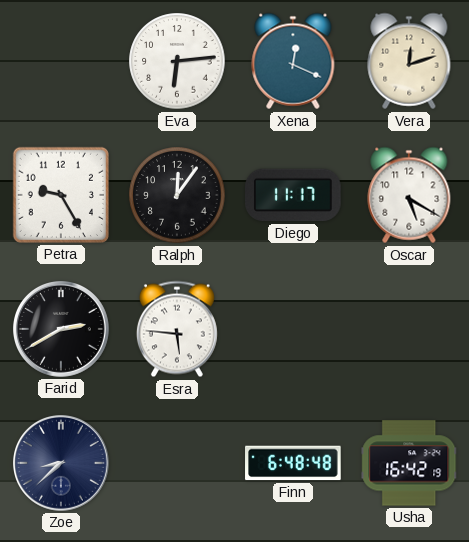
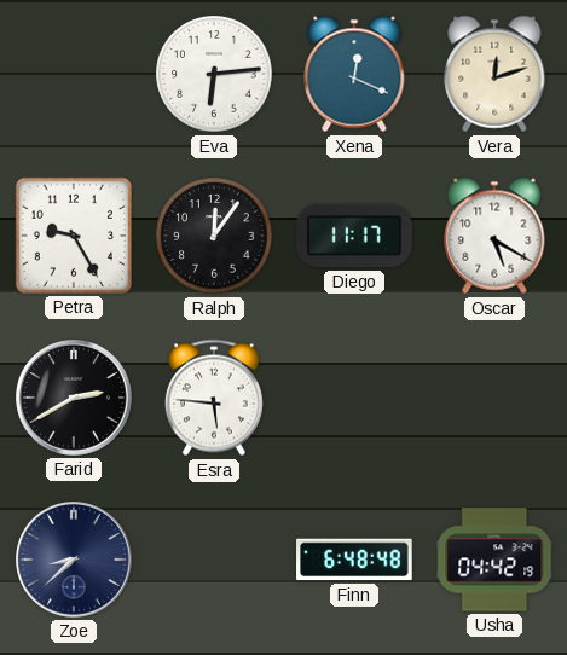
Usha: 16:42 -> 04:42
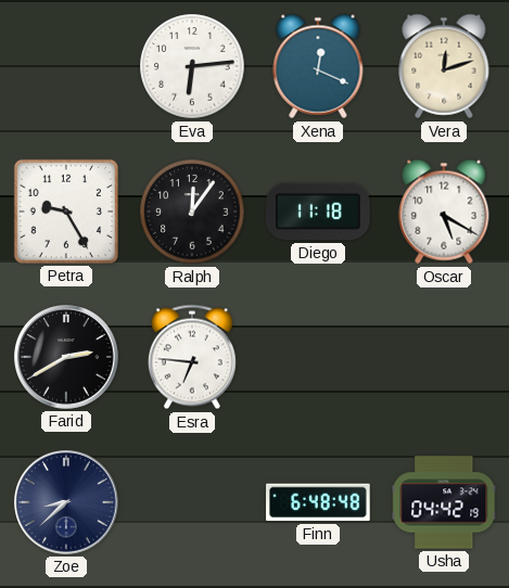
Diego: 11:17 -> 11:18
Esra: 5:46 -> 6:46
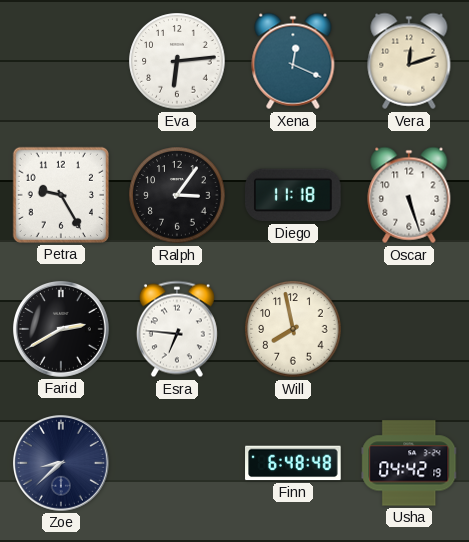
Ralph: 12:06 -> 3:06
Oscar: 5:20 -> 5:27
Will: none -> 7:58
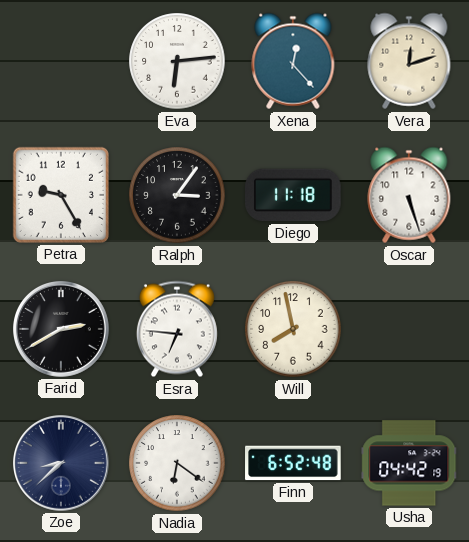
Xena: 12:19 -> 12:23
Nadia: none -> 6:21
Finn: 6:48 -> 6:52
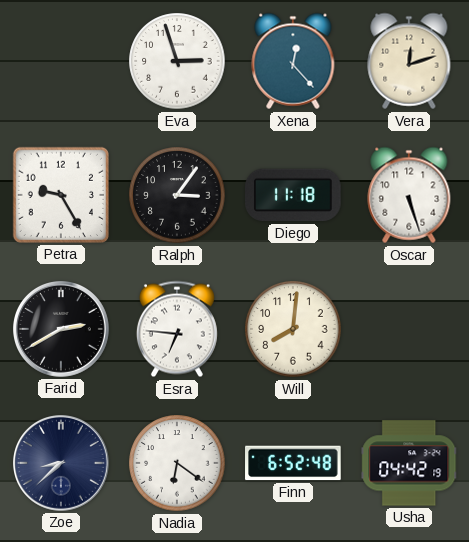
Eva: 6:14 -> 2:57
Will: 7:58 -> 8:01
